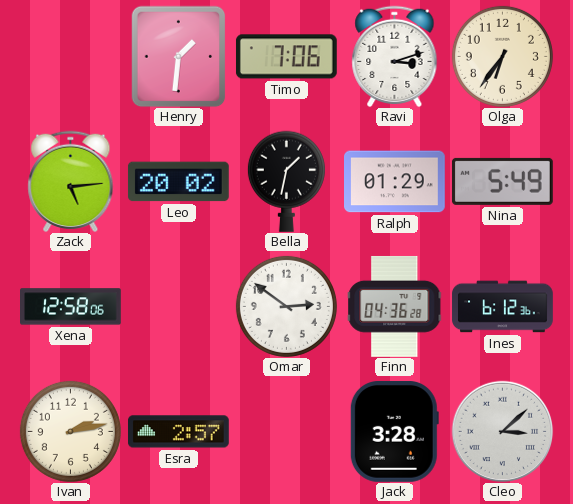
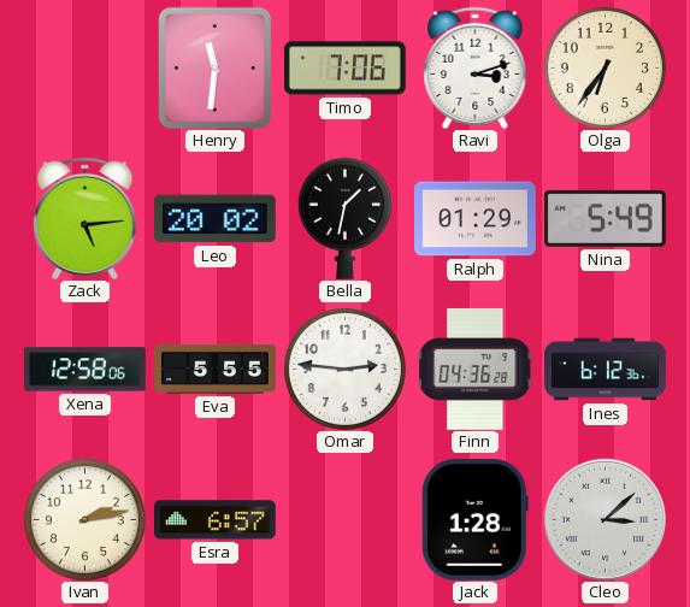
Henry: 1:31 -> 11:31
Eva: none -> 5:55
Omar: 2:51 -> 2:46
Esra: 2:57 -> 6:57
Jack: 3:28 -> 1:28
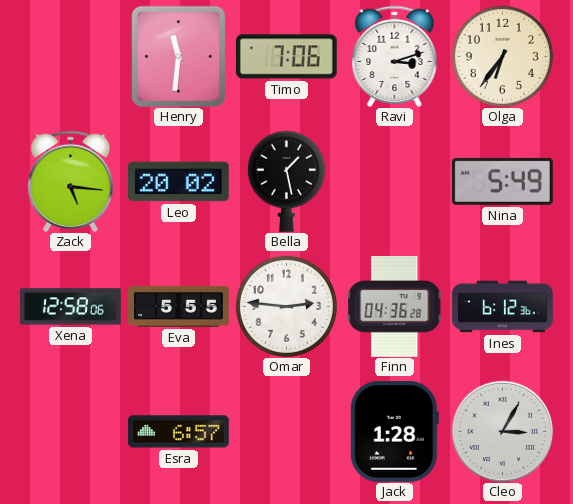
Zack: 5:14 -> 5:16
Bella: 1:32 -> 1:28
Ralph: 01:29 -> none
Ivan: 2:13 -> none
Cleo: 3:08 -> 3:05
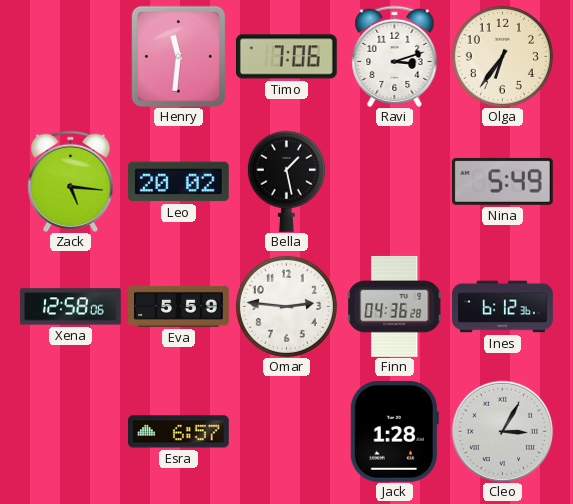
Eva: 5:55 -> 5:59
